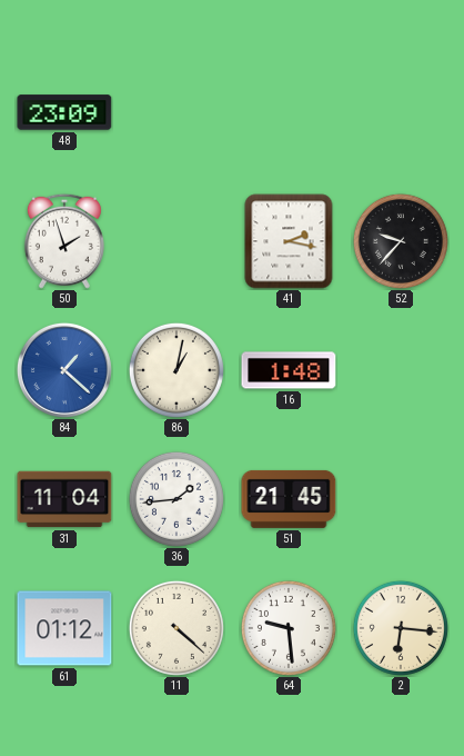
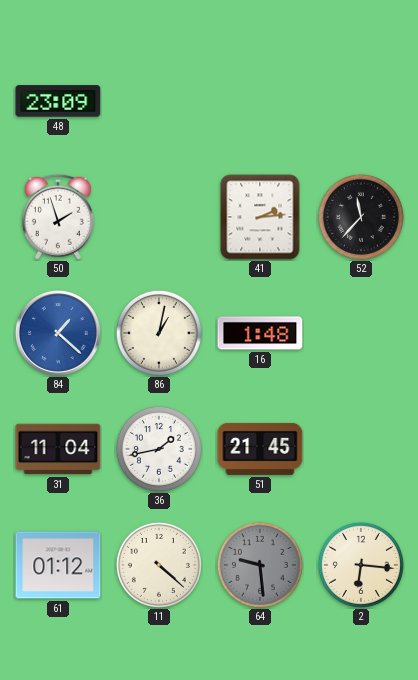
41: 2:17 -> 2:14
52: 9:37 -> 11:37
36: 1:44 -> 1:43
64 dial: white -> grey
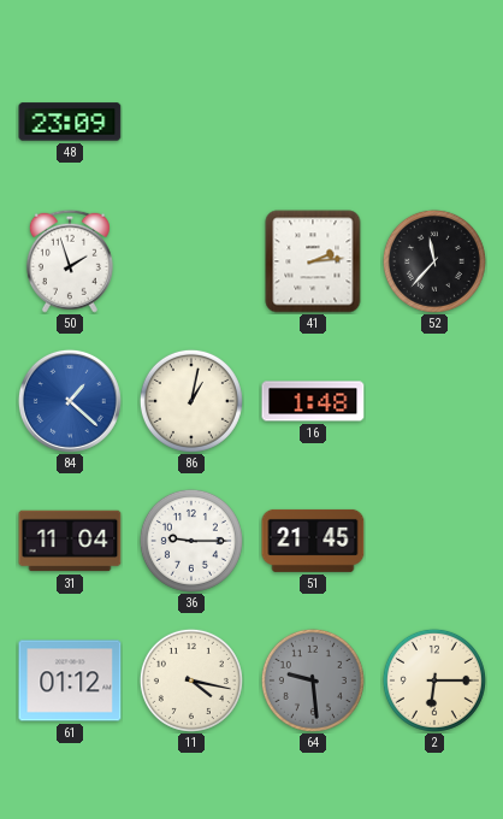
36: 1:43 -> 9:15
11: 4:22 -> 4:17
2: 6:16 -> 6:15
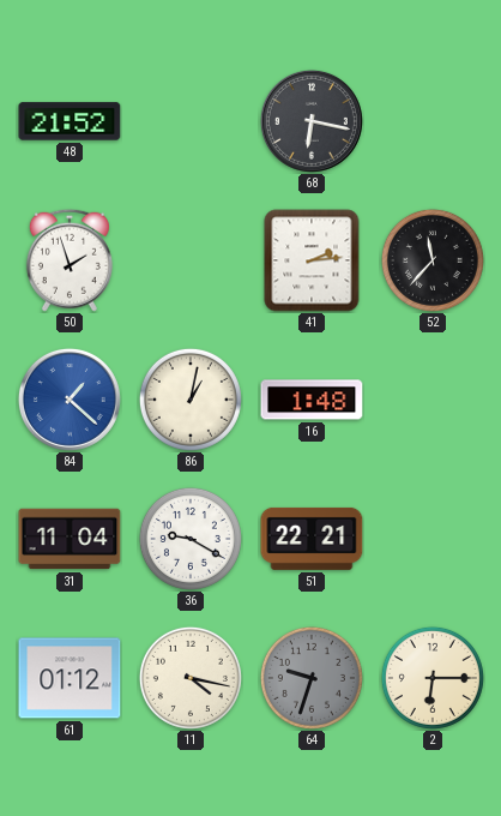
48: 23:09 -> 21:52
68: none -> 6:17
36: 9:15 -> 9:20
51: 21:45 -> 22:21
64: 9:29 -> 9:33
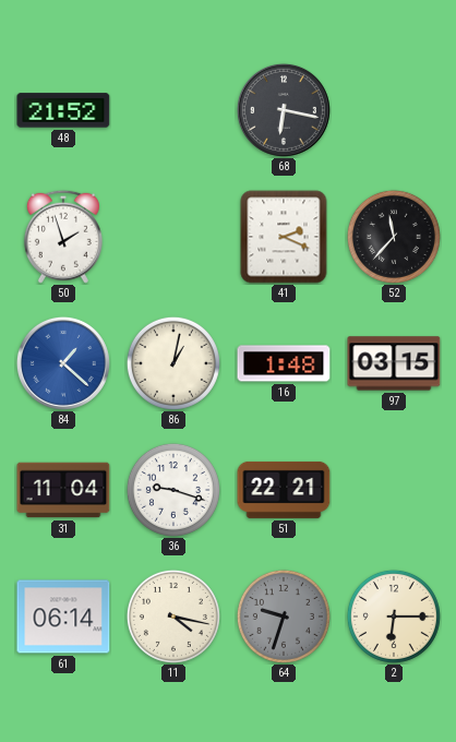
41: 2:14 -> 2:19
97: none -> 03:15
36: 9:20 -> 9:18
61: 01:12 -> 06:14
